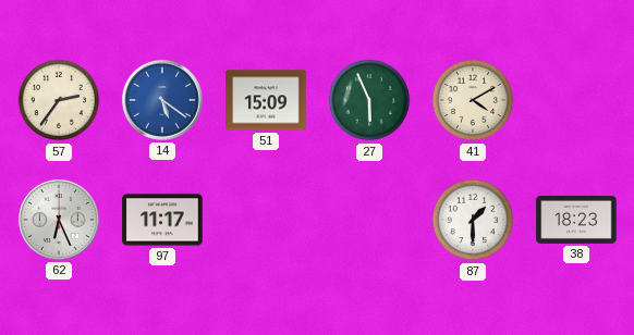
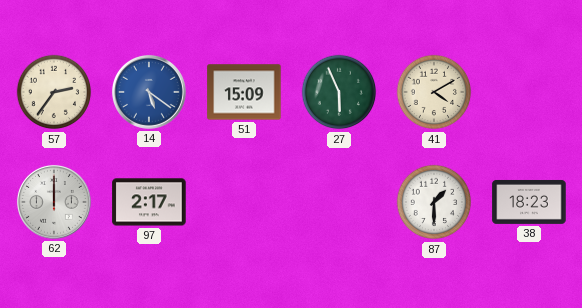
62: 6:26 -> 12:00
97: 11:17 -> 2:17
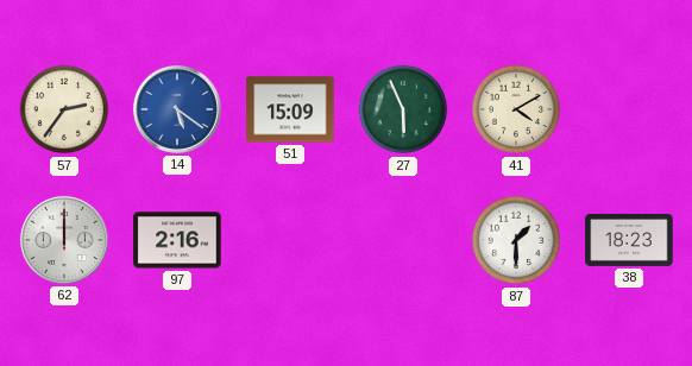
97: 2:17 -> 2:16
